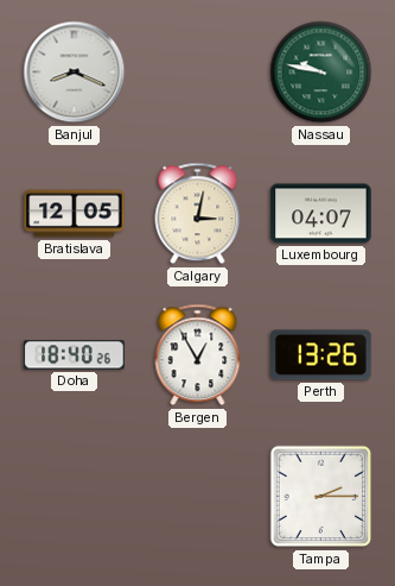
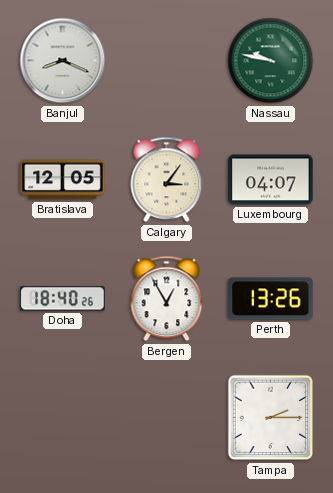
Calgary: 3:02 -> 3:06
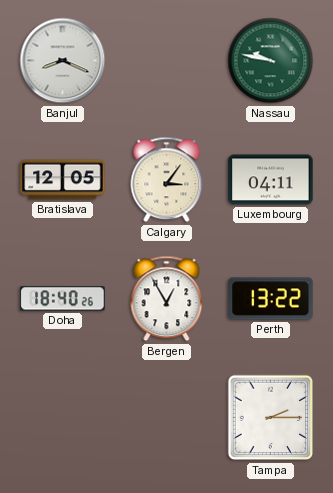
Luxembourg: 04:07 -> 04:11
Perth: 13:26 -> 13:22
